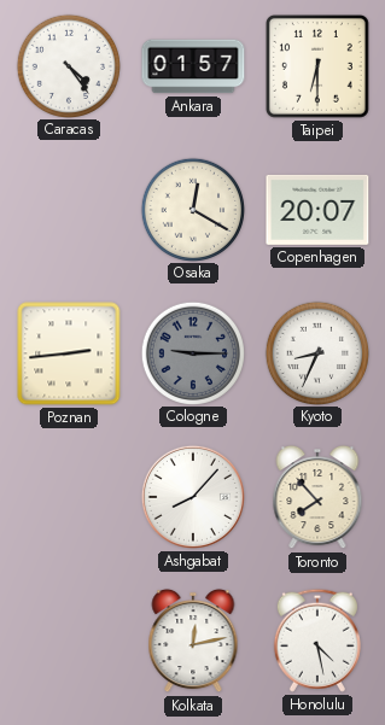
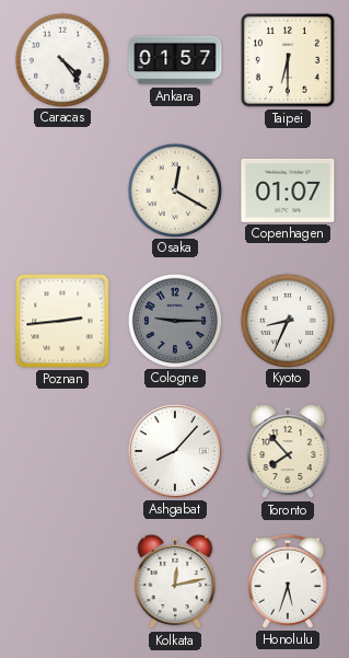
Copenhagen: 20:07 -> 01:07
Honolulu: 4:28 -> 5:33
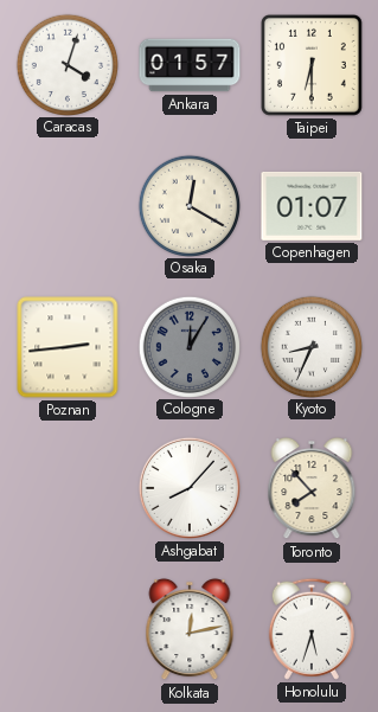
Caracas: 4:24 -> 4:03
Cologne: 9:15 -> 12:05
